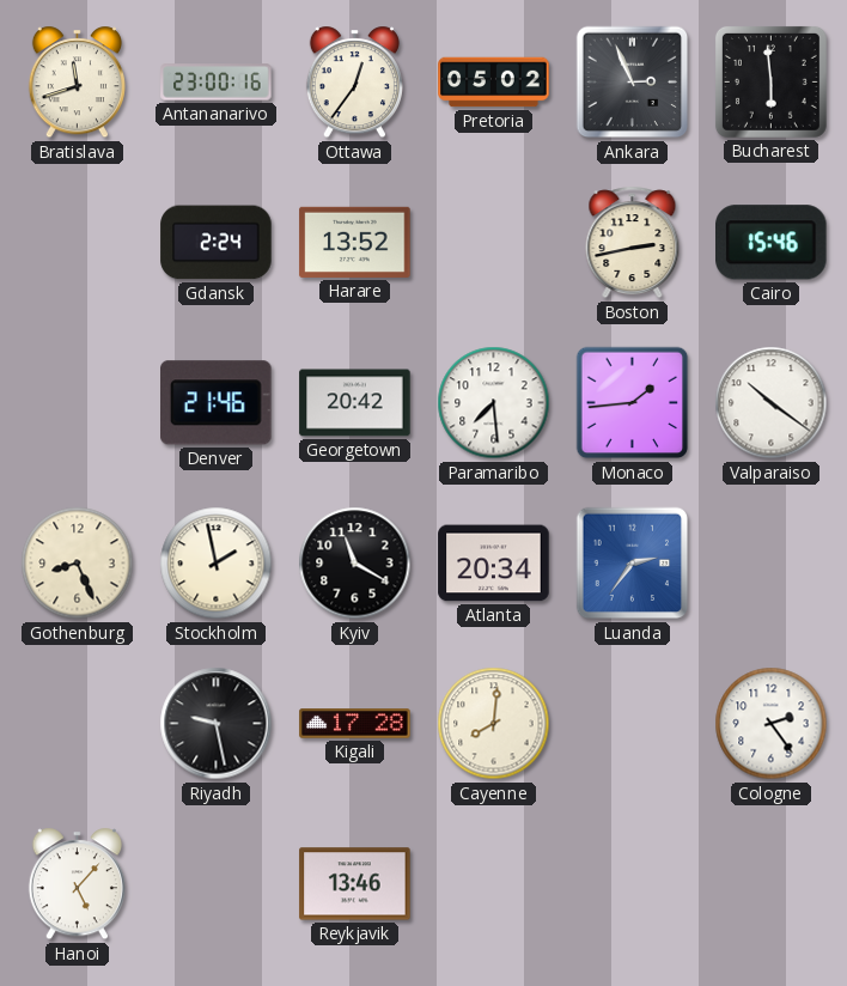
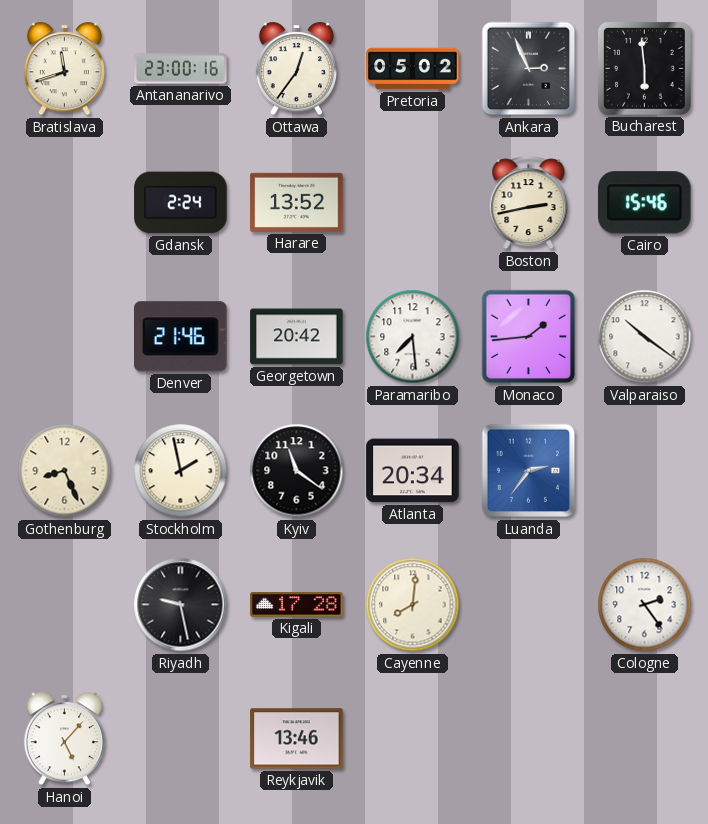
Kyiv: 11:20 -> 11:21
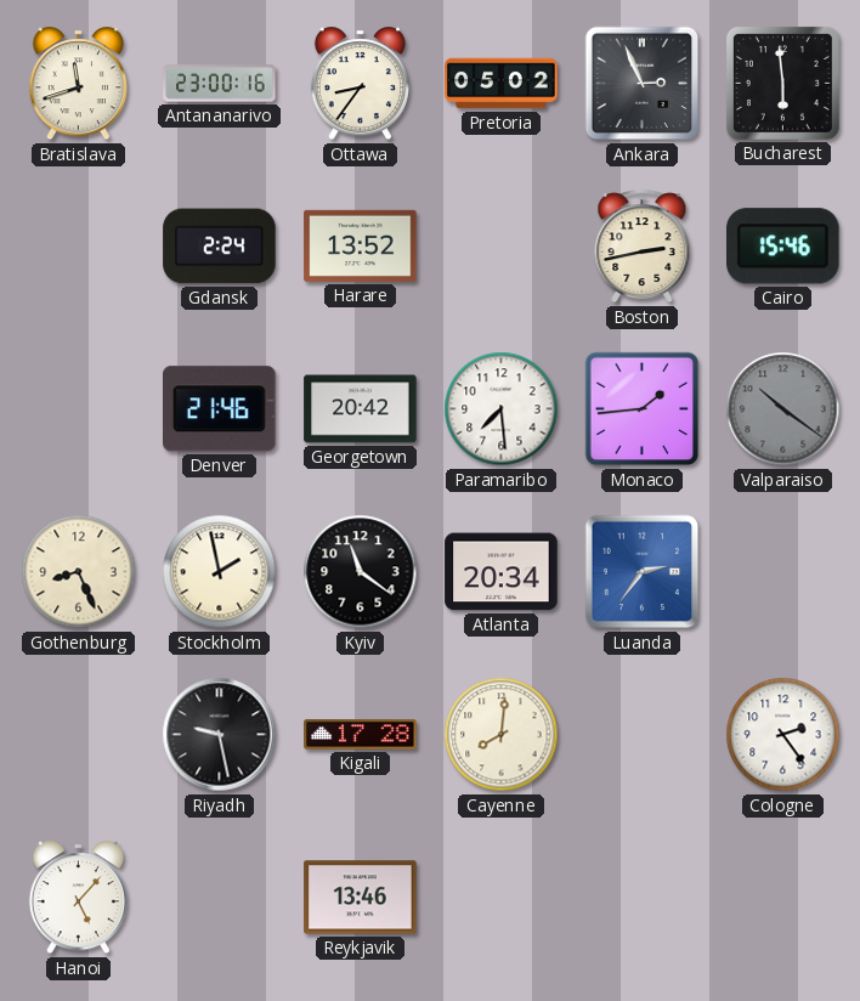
Ottawa: 12:36 -> 8:36
Valparaiso dial: white -> grey
